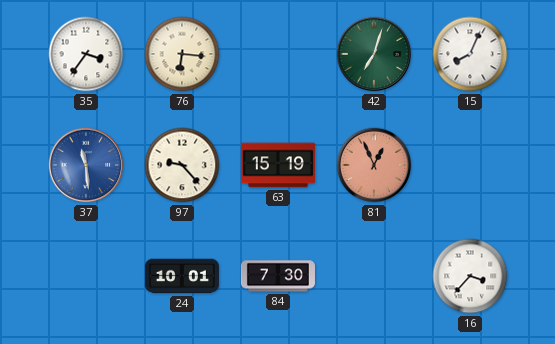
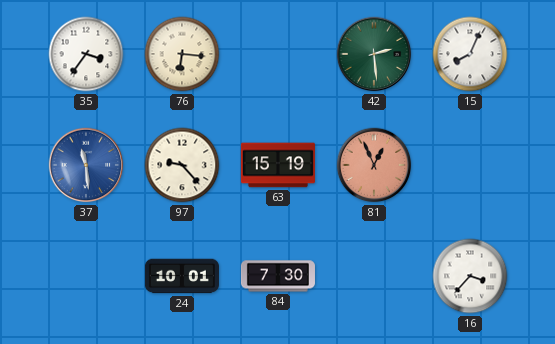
42: 7:03 -> 2:29
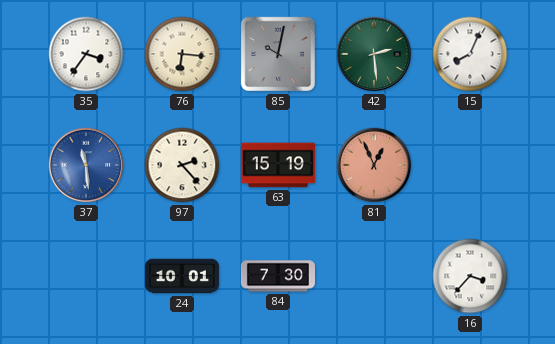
85: none -> 10:02
97: 9:23 -> 2:23
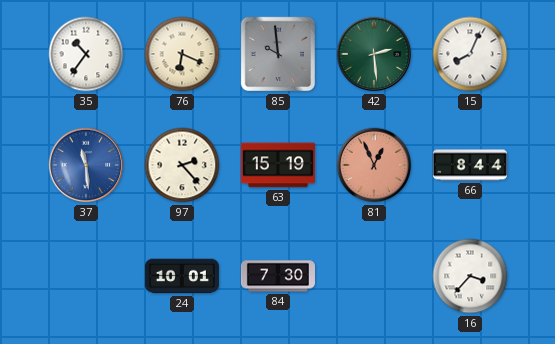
35: 3:36 -> 10:36
76: 6:16 -> 6:19
85: 10:02 -> 9:59
66: none -> 8:44
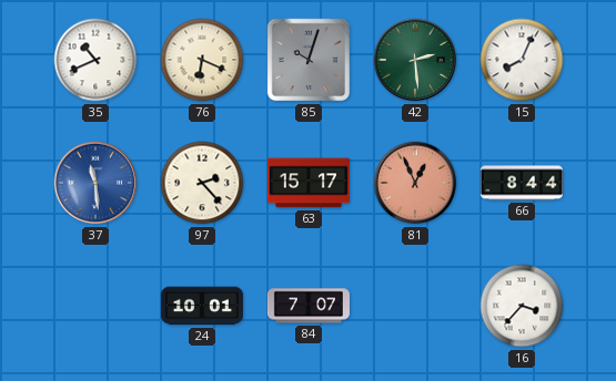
35: 10:36 -> 10:41
85: 9:59 -> 10:03
63: 15:19 -> 15:17
84: 7:30 -> 7:07
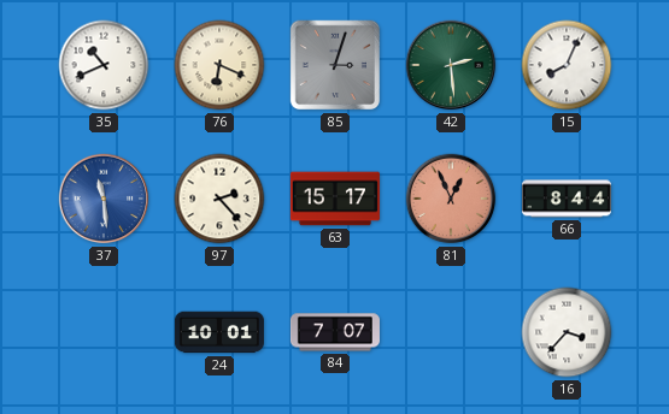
85: 10:03 -> 3:03
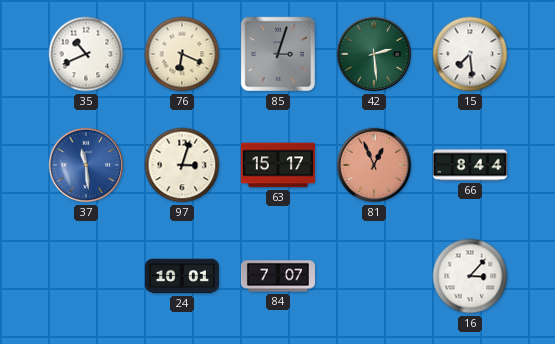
15: 8:04 -> 7:29
97: 2:23 -> 3:03
16: 3:37 -> 3:07
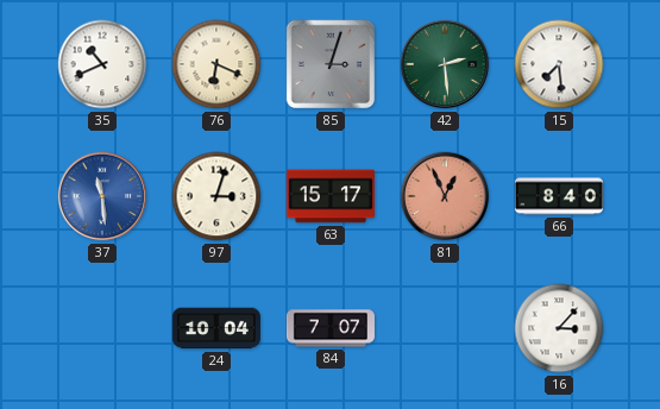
66: 8:44 -> 8:40
24: 10:01 -> 10:04
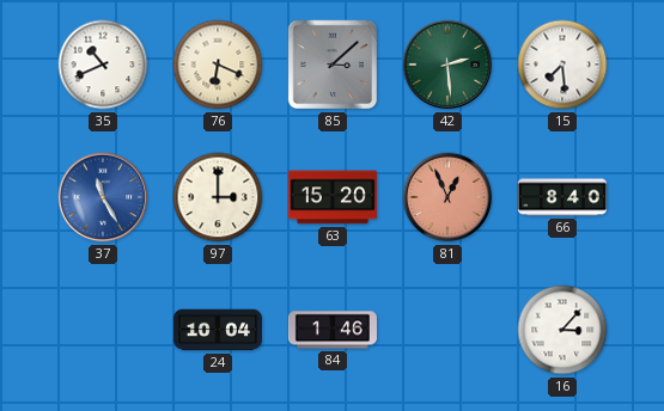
85: 3:03 -> 3:08
37: 11:29 -> 11:25
97: 3:03 -> 3:00
63: 15:17 -> 15:20
84: 7:07 -> 1:46
